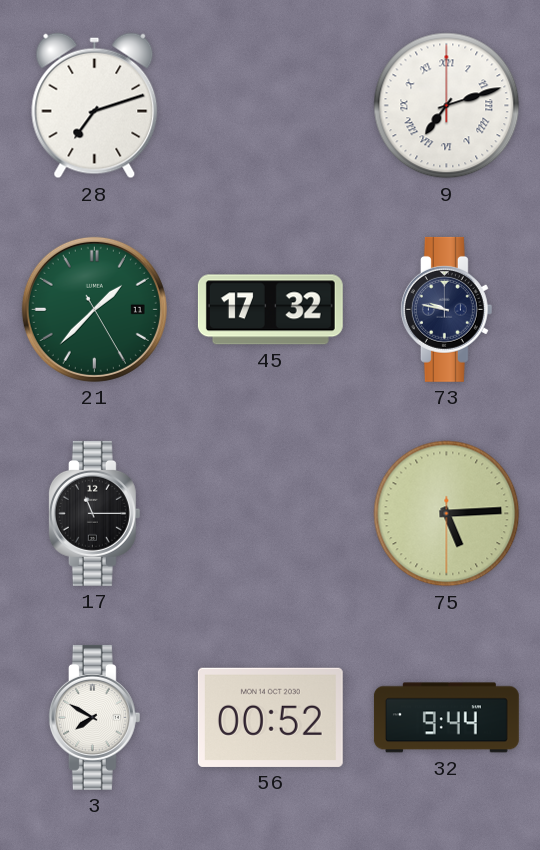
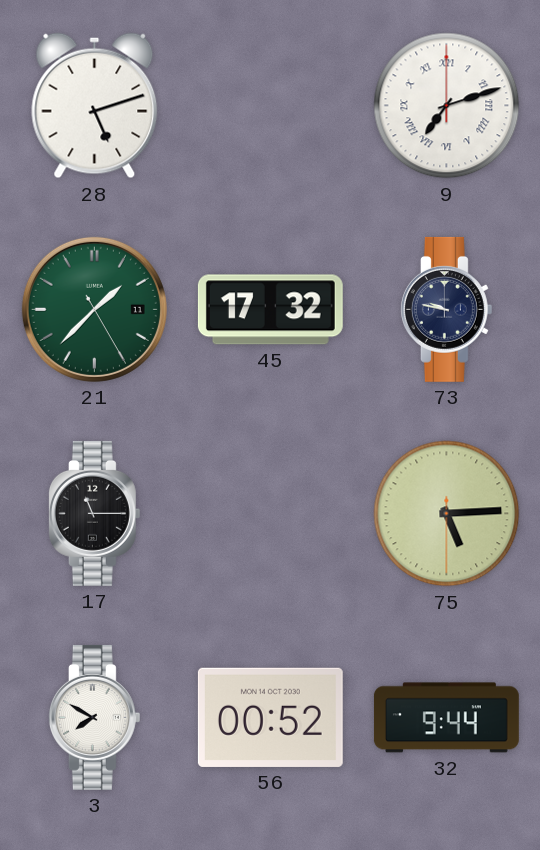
28: 7:12 -> 5:12
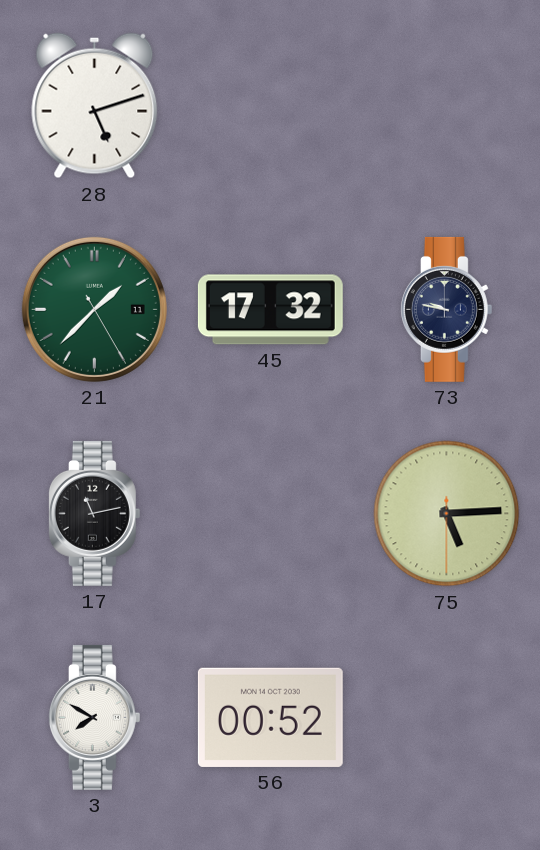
9: 7:12 -> none
17: 11:15 -> 11:13
32: 9:44 -> none
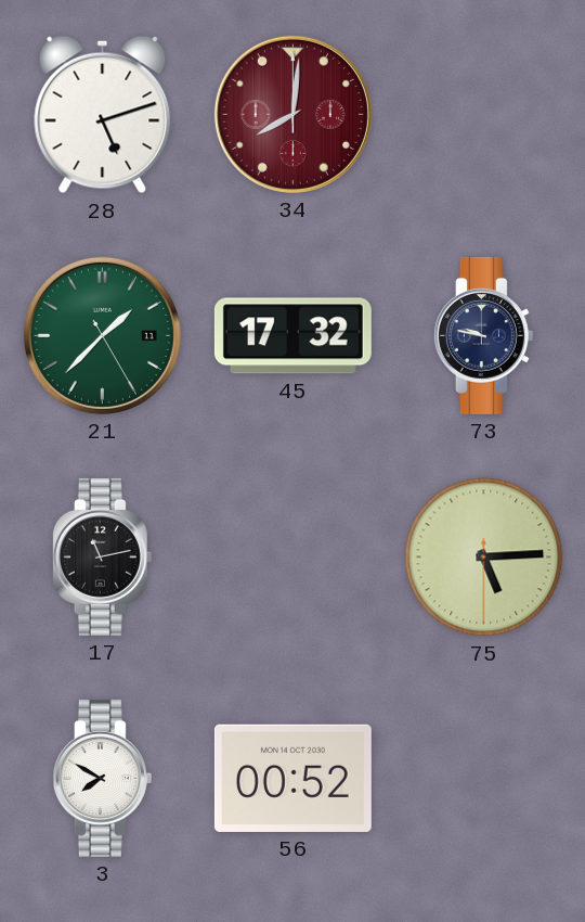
34: none -> 8:01
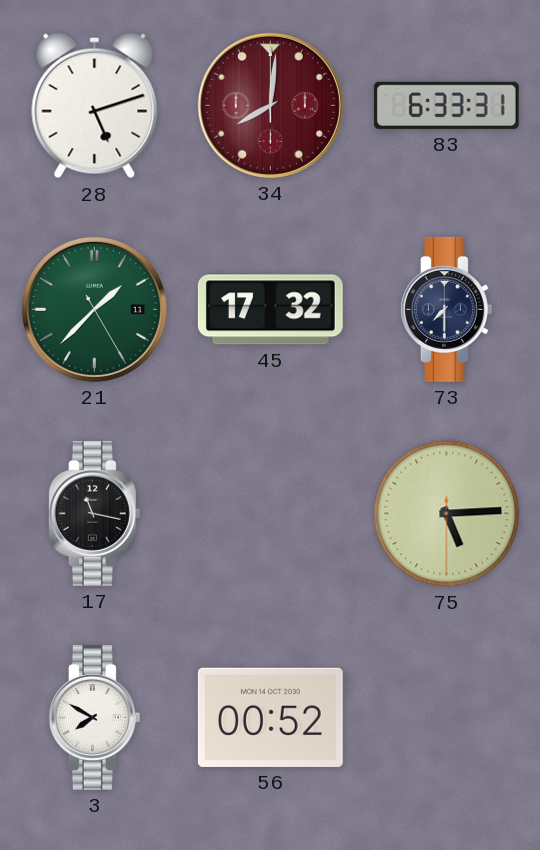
83: none -> 6:33
73: 9:47 -> 7:30
17: 11:13 -> 11:17
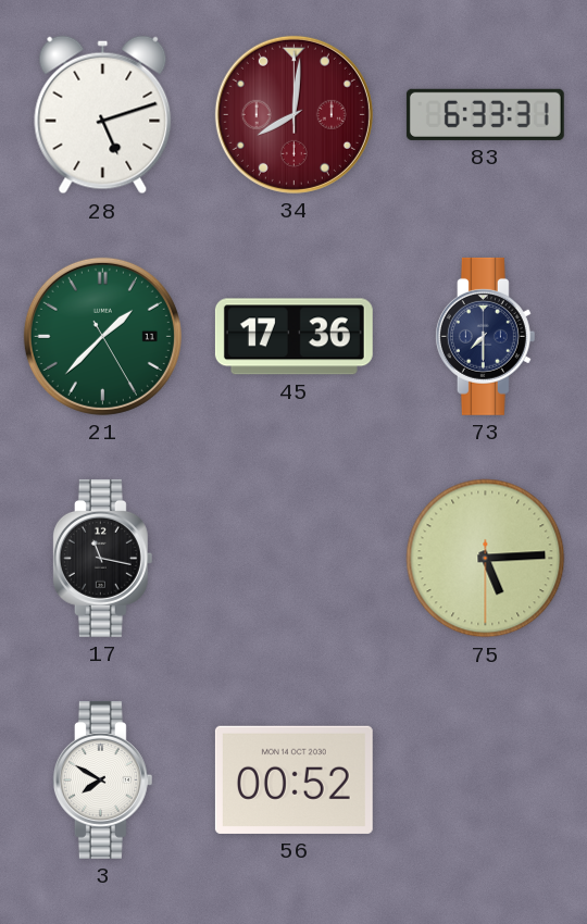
45: 17:32 -> 17:36
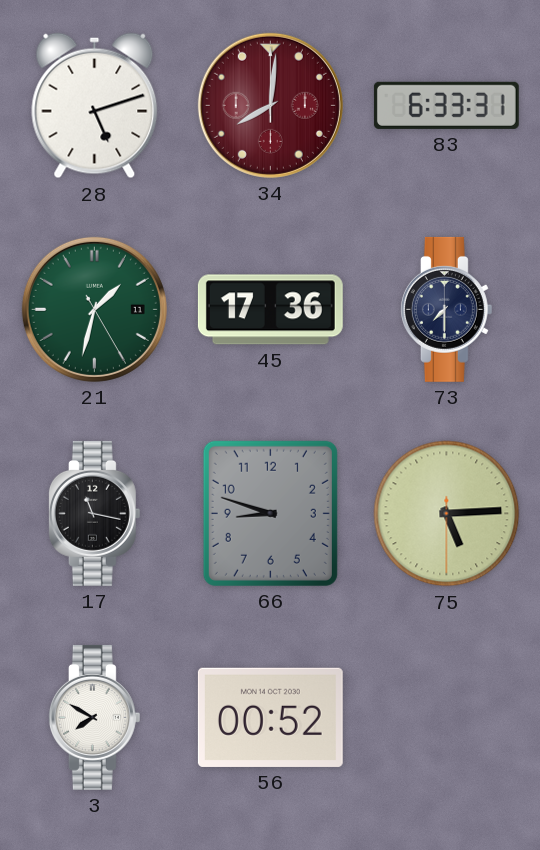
21: 1:37 -> 1:32
66: none -> 8:48
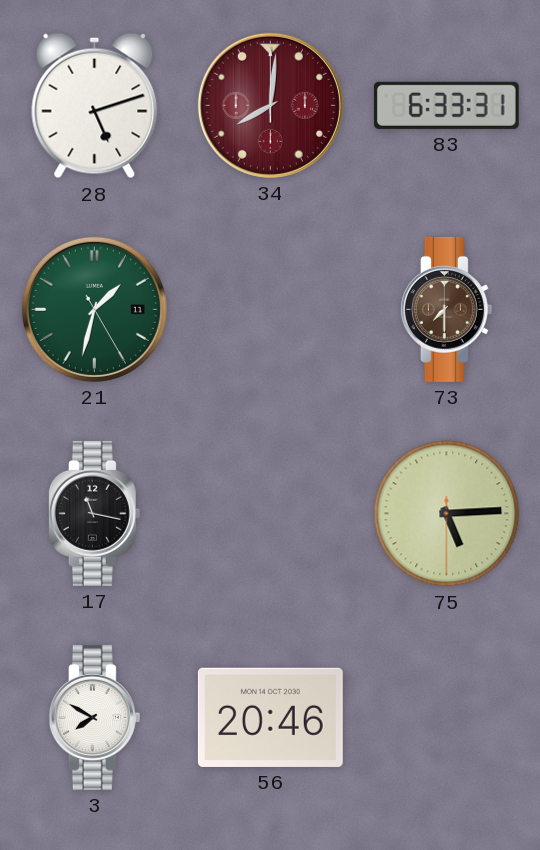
45: 17:36 -> none
73 dial: navy -> brown
66: 8:48 -> none
56: 00:52 -> 20:46
